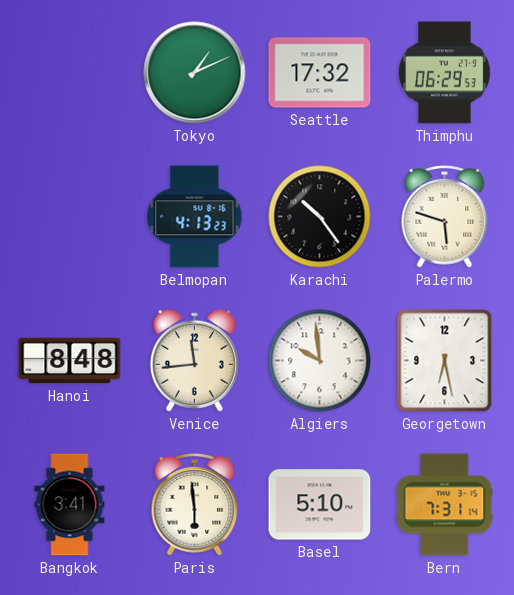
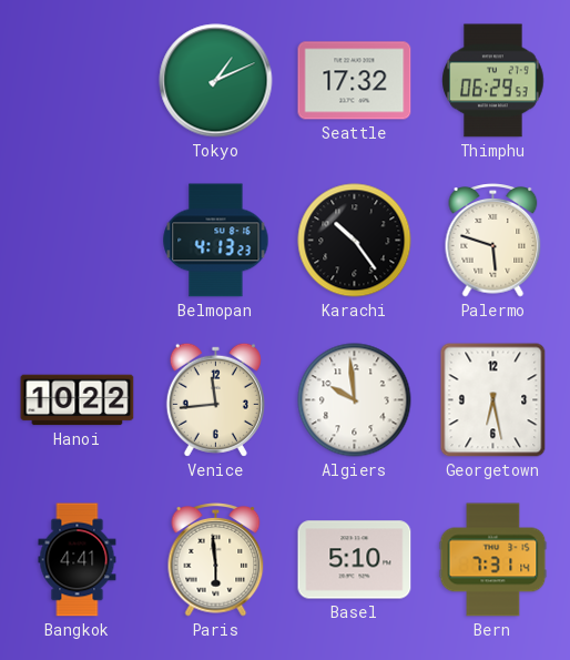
Hanoi: 8:48 -> 10:22
Bangkok: 3:41 -> 4:41
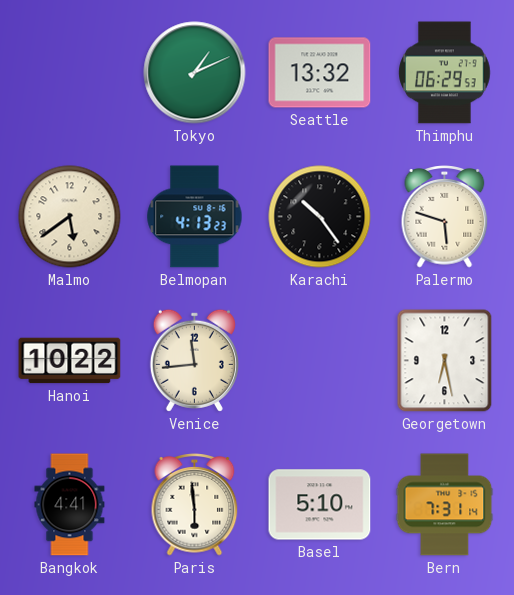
Seattle: 17:32 -> 13:32
Malmo: none -> 5:39
Algiers: 9:59 -> none
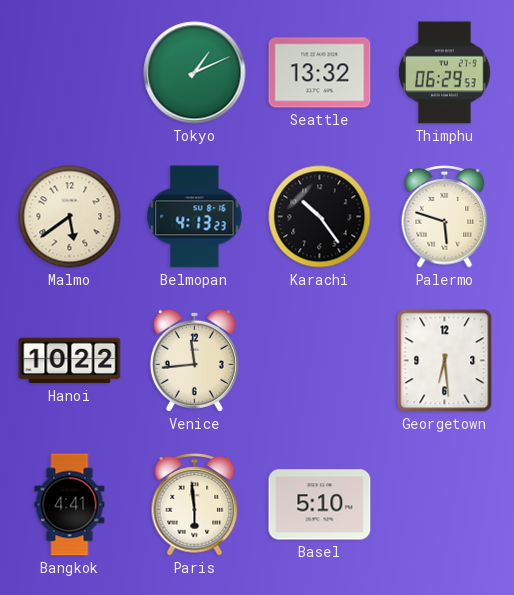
Georgetown: 6:28 -> 6:29
Bern: 7:31 -> none
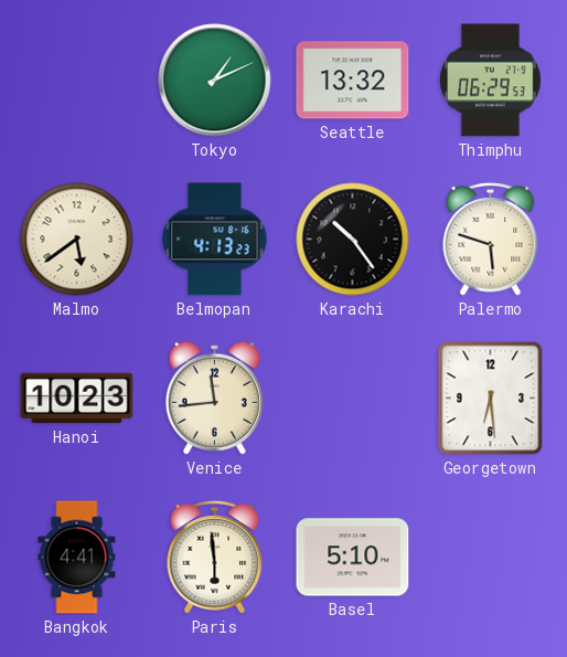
Hanoi: 10:22 -> 10:23
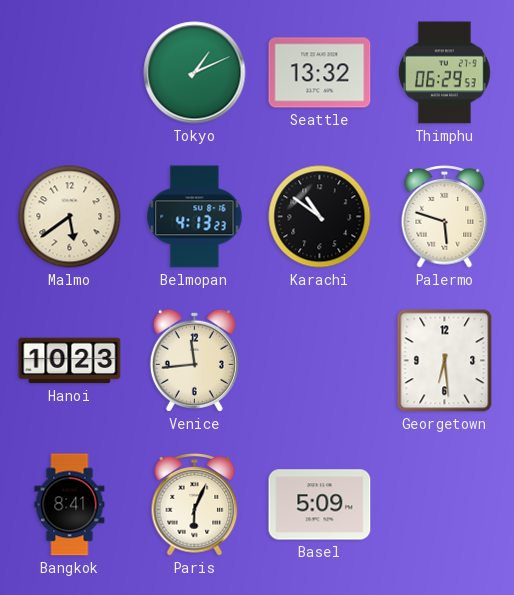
Karachi: 10:24 -> 10:51
Bangkok: 4:41 -> 8:41
Paris: 5:59 -> 6:04
Basel: 5:10 -> 5:09
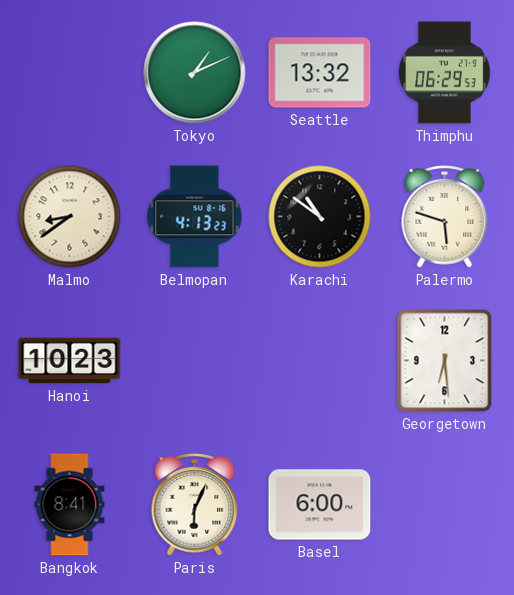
Malmo: 5:39 -> 8:39
Venice: 11:44 -> none
Basel: 5:09 -> 6:00
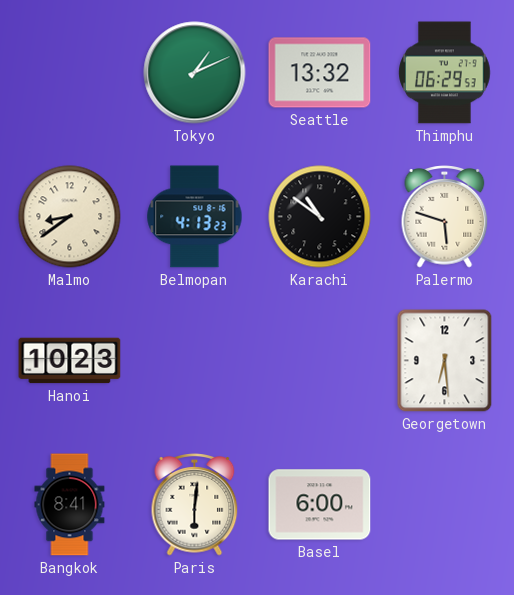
Paris: 6:04 -> 6:01
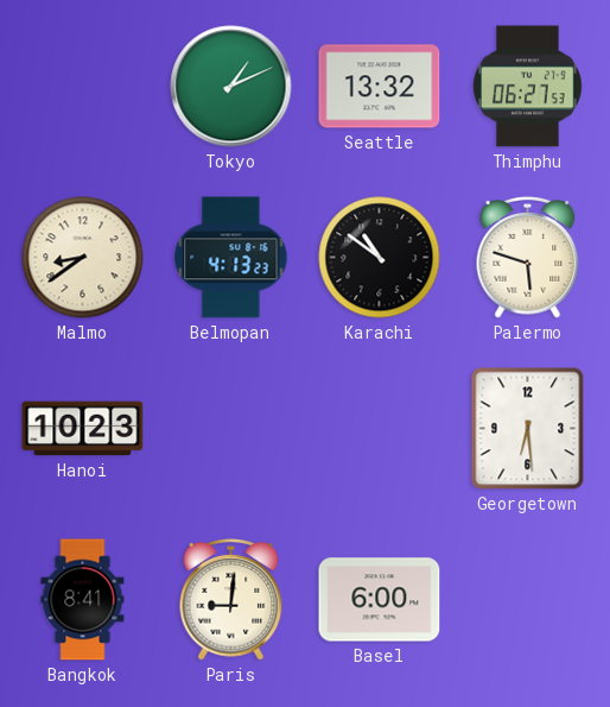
Thimphu: 06:29 -> 06:27
Paris: 6:01 -> 9:01
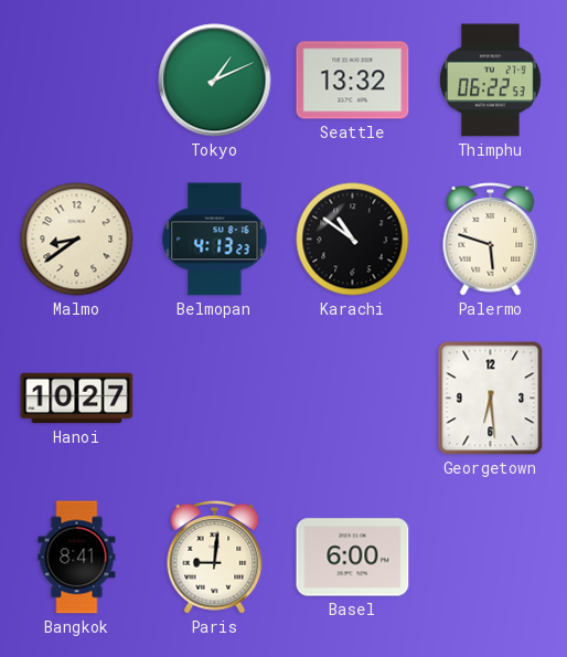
Thimphu: 06:27 -> 06:22
Hanoi: 10:23 -> 10:27
